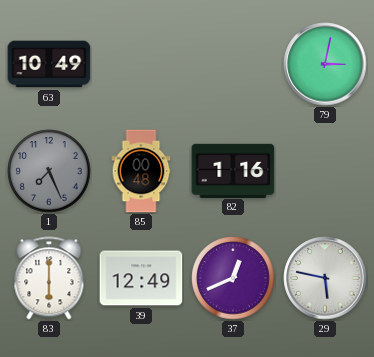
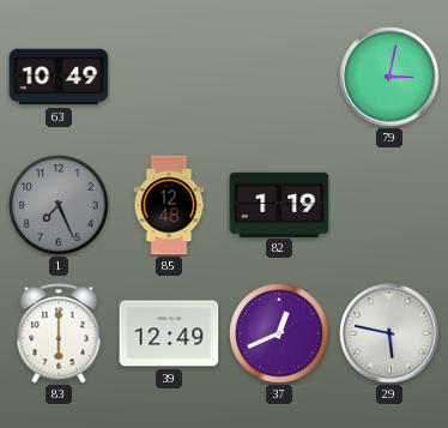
85: 00:48 -> 12:48
82: 1:16 -> 1:19
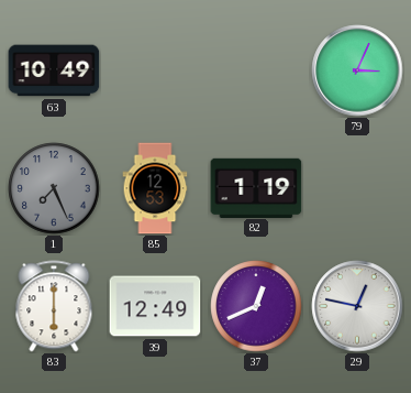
79: 3:02 -> 3:04
85: 12:48 -> 12:53
29: 5:47 -> 12:47
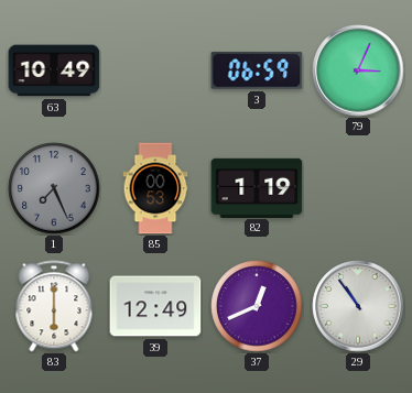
3: none -> 06:59
85: 12:53 -> 00:53
29: 12:47 -> 10:54
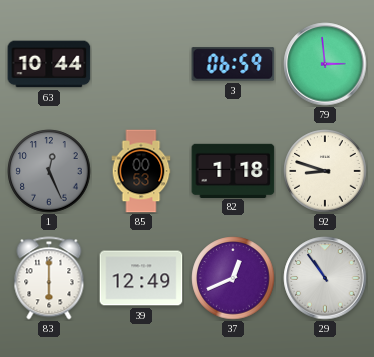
63: 10:49 -> 10:44
79: 3:04 -> 2:59
1: 7:26 -> 12:26
82: 1:19 -> 1:18
92: none -> 8:48
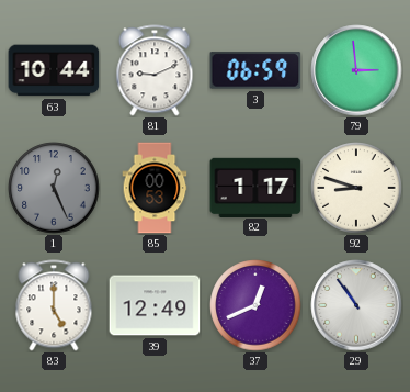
81: none -> 9:11
82: 1:18 -> 1:17
83: 6:00 -> 5:00
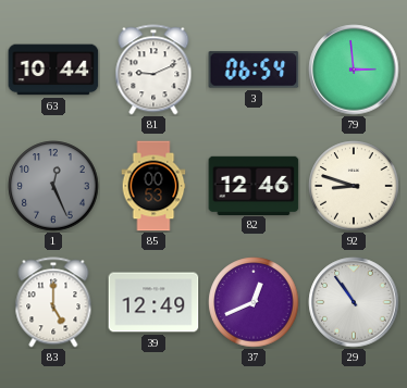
3: 06:59 -> 06:54
82: 1:17 -> 12:46
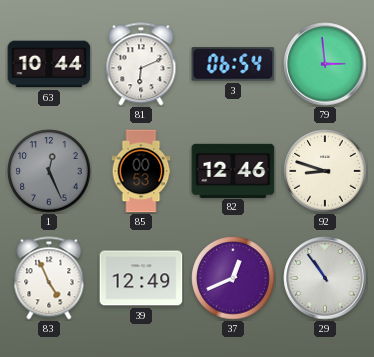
81: 9:11 -> 6:11
83: 5:00 -> 4:56
